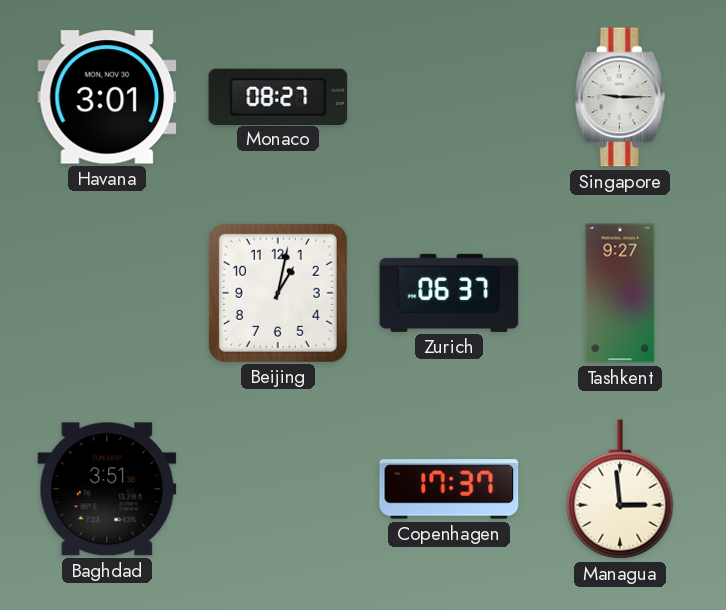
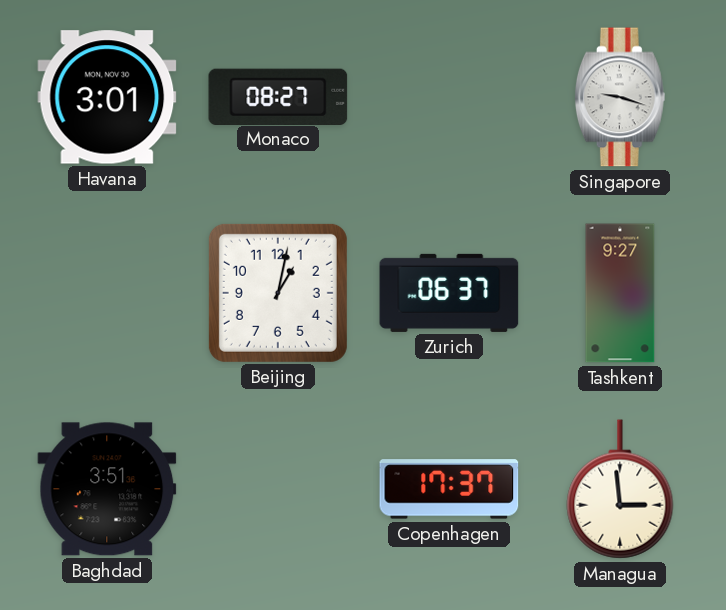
Singapore: 9:15 -> 9:18
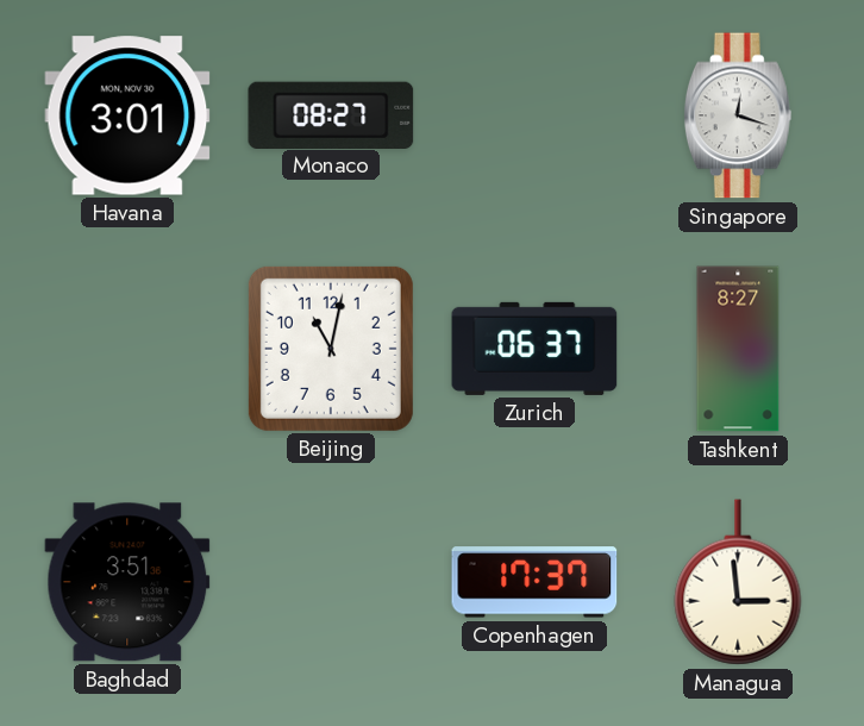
Singapore: 9:18 -> 12:18
Beijing: 1:02 -> 11:02
Tashkent: 9:27 -> 8:27
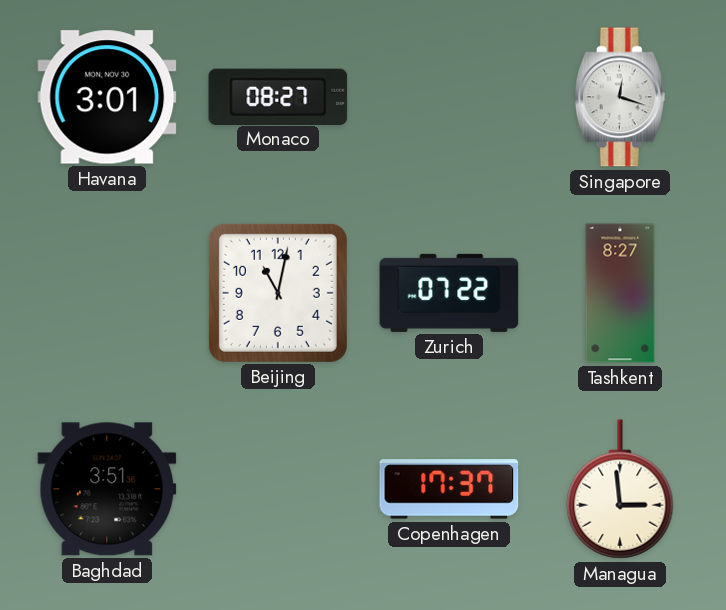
Zurich: 06:37 -> 07:22
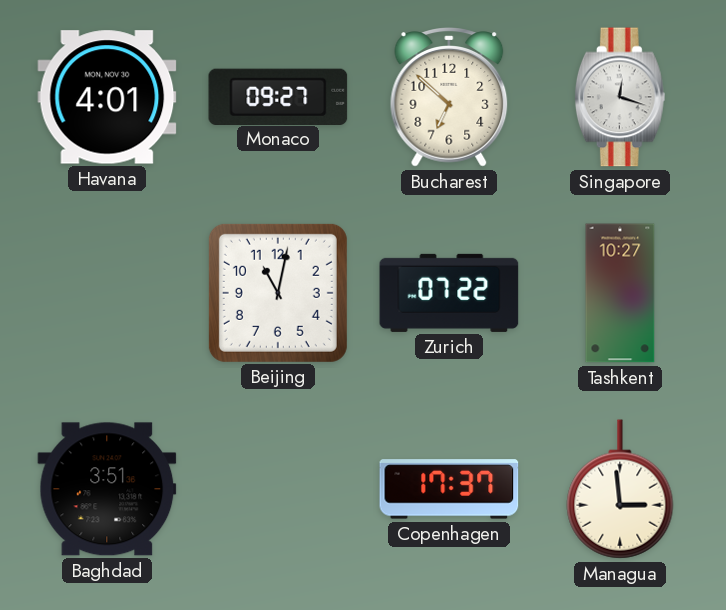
Havana: 3:01 -> 4:01
Monaco: 08:27 -> 09:27
Bucharest: none -> 6:52
Tashkent: 8:27 -> 10:27
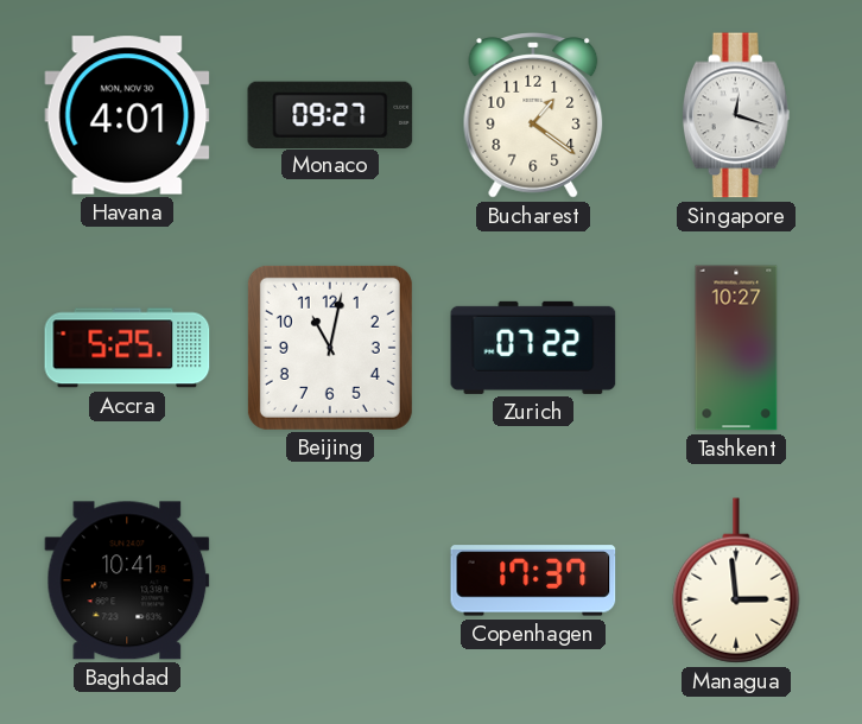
Bucharest: 6:52 -> 1:21
Accra: none -> 5:25
Baghdad: 3:51 -> 10:41
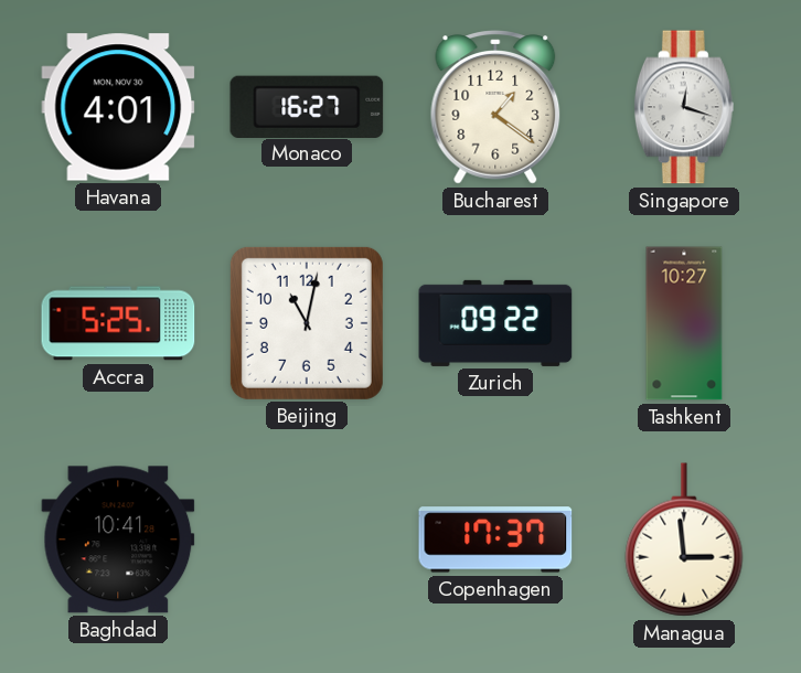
Monaco: 09:27 -> 16:27
Zurich: 07:22 -> 09:22
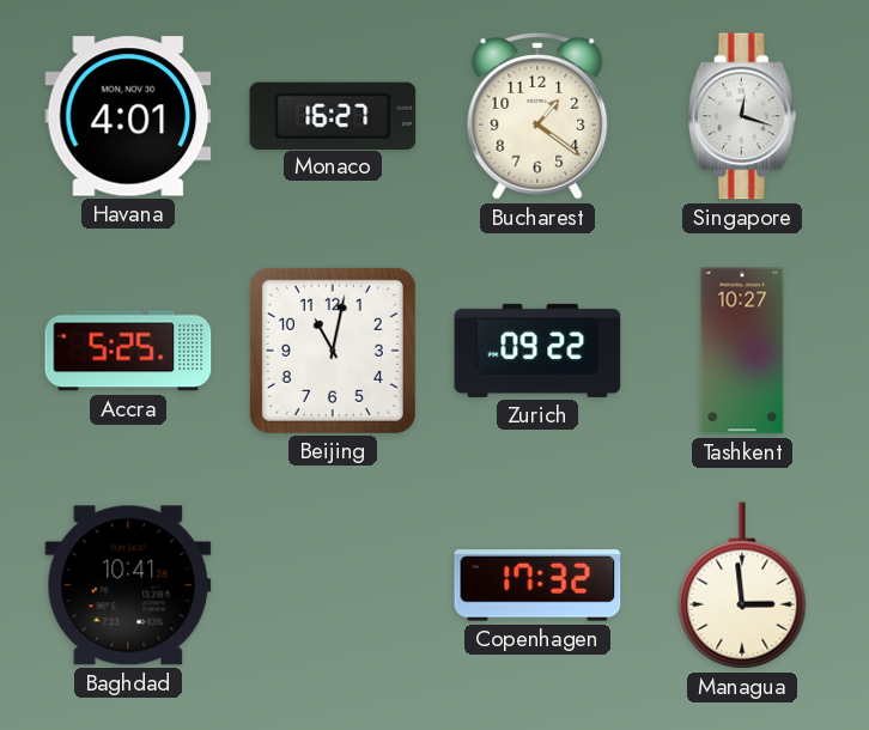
Copenhagen: 17:37 -> 17:32
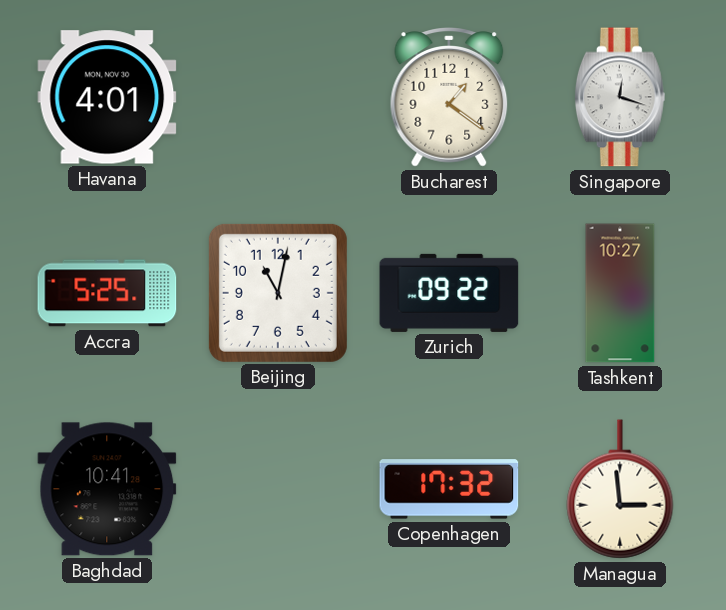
Monaco: 16:27 -> none
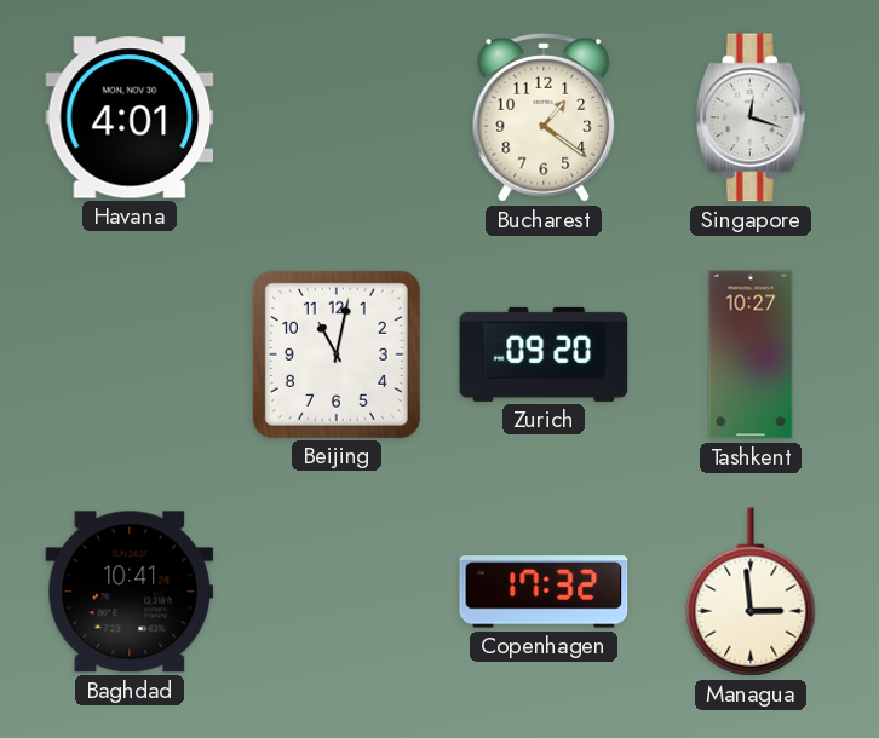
Accra: 5:25 -> none
Zurich: 09:22 -> 09:20
